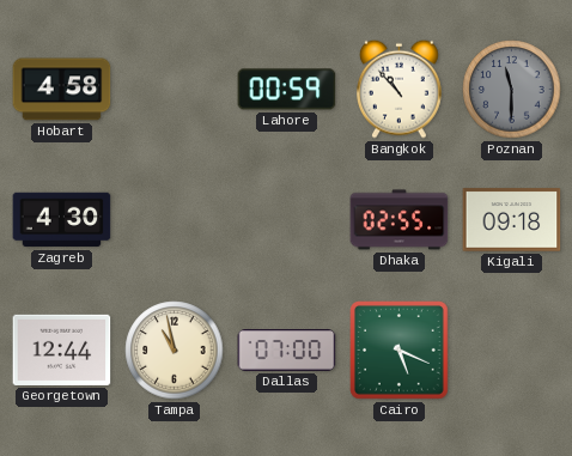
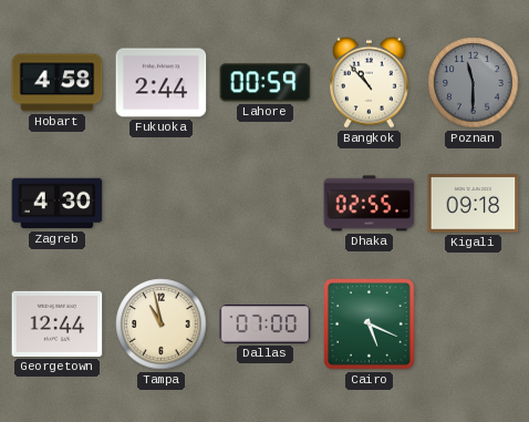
Fukuoka: none -> 2:44
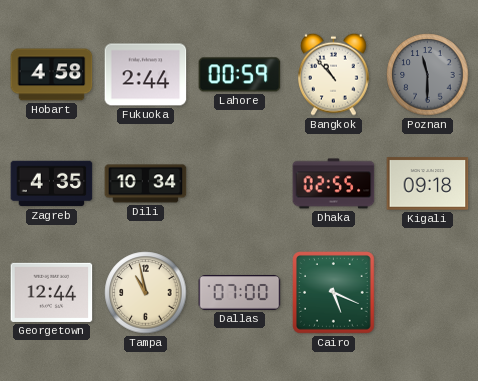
Zagreb: 4:30 -> 4:35
Dili: none -> 10:34
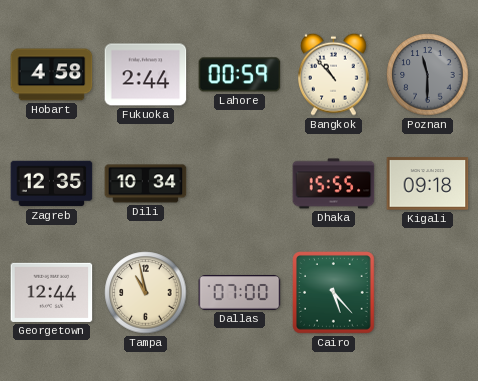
Zagreb: 4:35 -> 12:35
Dhaka: 02:55 -> 15:55
Cairo: 5:19 -> 5:23
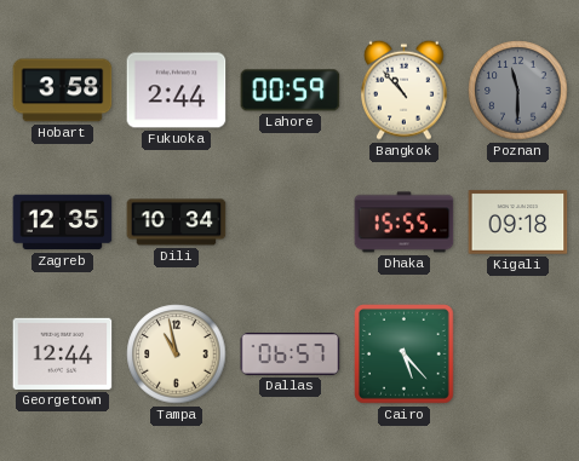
Hobart: 4:58 -> 3:58
Dallas: 07:00 -> 06:57
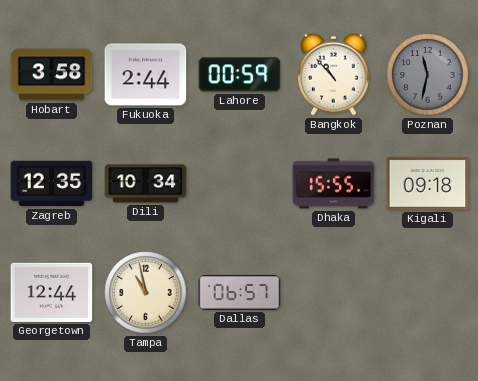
Poznan: 11:30 -> 11:32
Cairo: 5:23 -> none
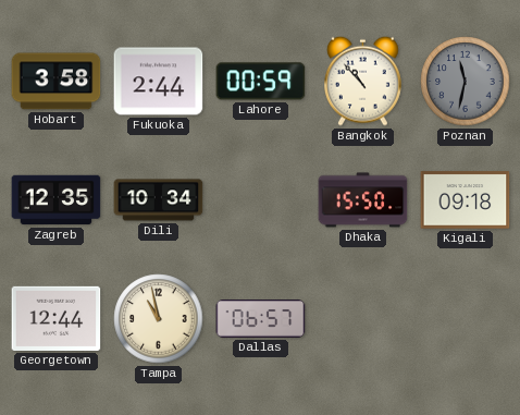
Dhaka: 15:55 -> 15:50
